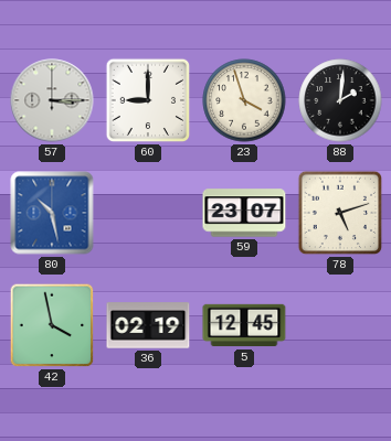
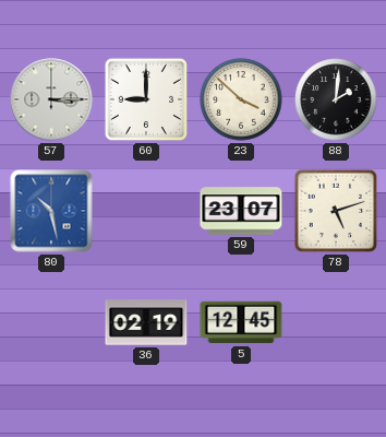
23: 3:57 -> 3:52
42: 3:58 -> none
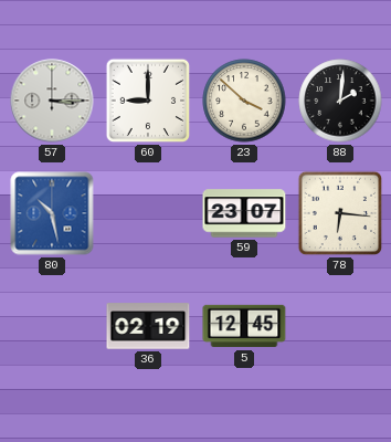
78: 5:12 -> 6:16
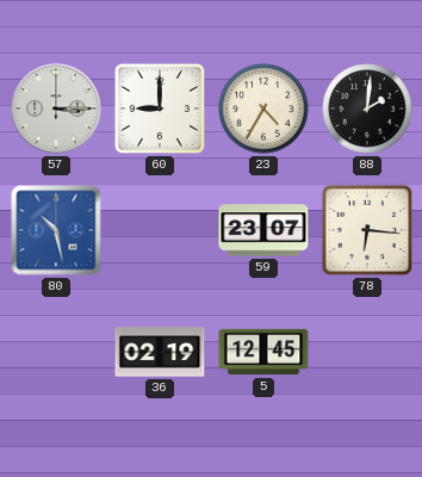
23: 3:52 -> 4:35
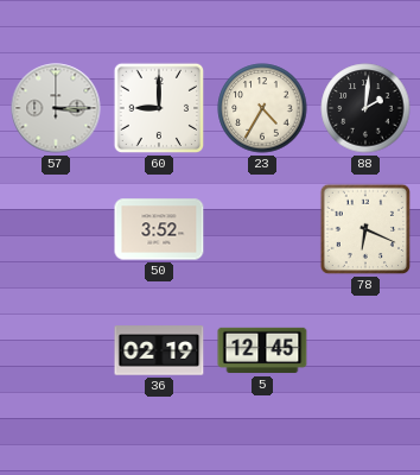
80: 10:28 -> none
50: none -> 3:52
59: 23:07 -> none
78: 6:16 -> 6:19
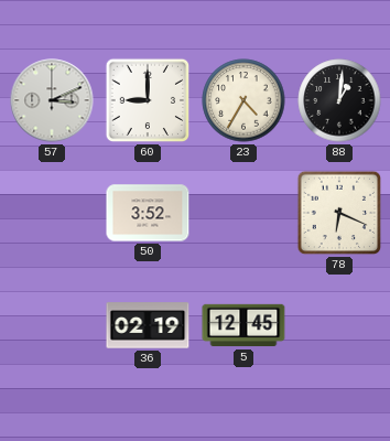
57: 3:15 -> 3:11
88: 2:01 -> 1:01
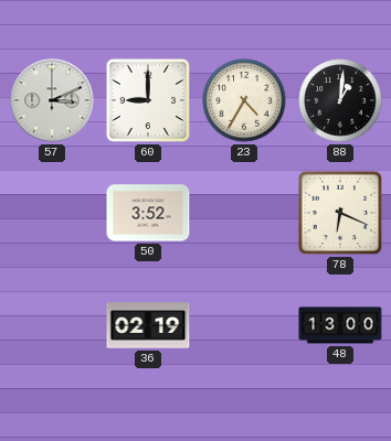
5: 12:45 -> none
48: none -> 13:00
